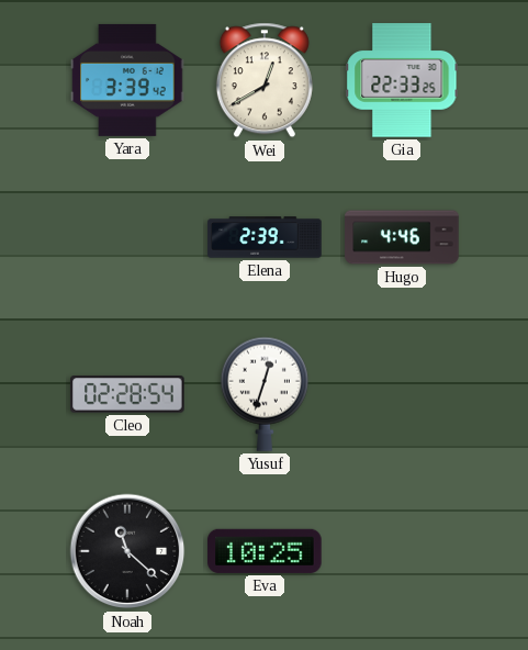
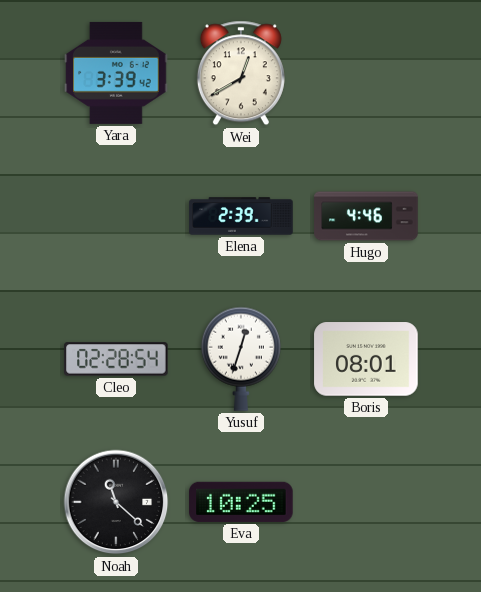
Gia: 22:33 -> none
Boris: none -> 08:01
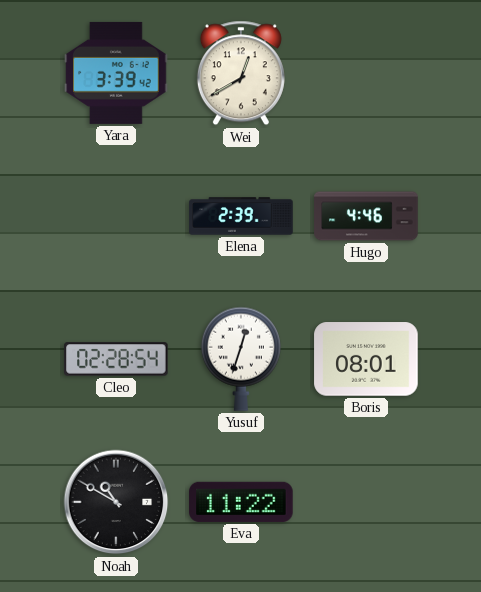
Noah: 11:22 -> 10:50
Eva: 10:25 -> 11:22
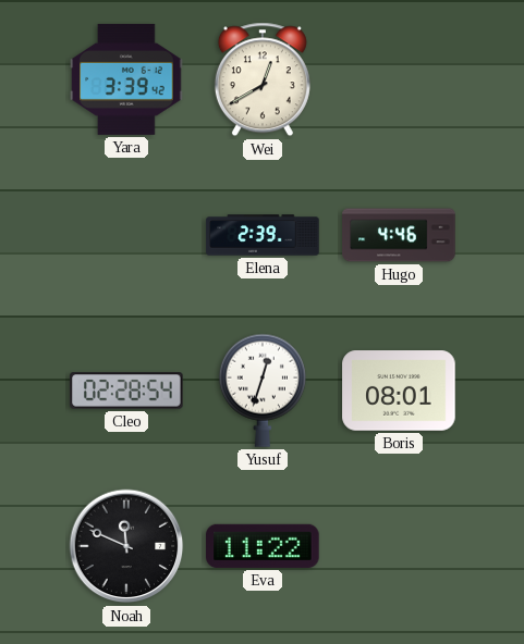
Noah: 10:50 -> 11:49
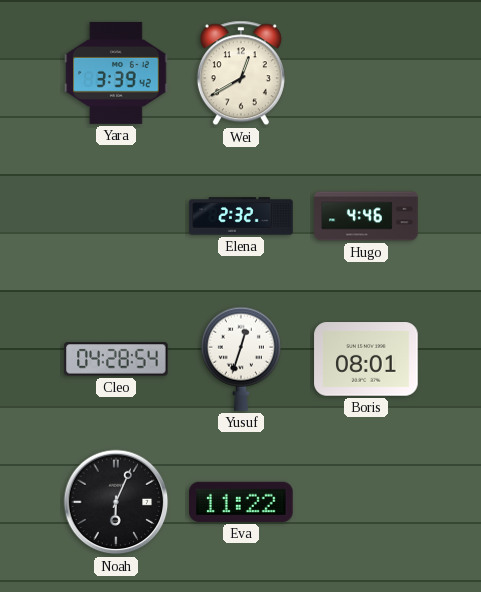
Elena: 2:39 -> 2:32
Cleo: 02:28 -> 04:28
Noah: 11:49 -> 6:04
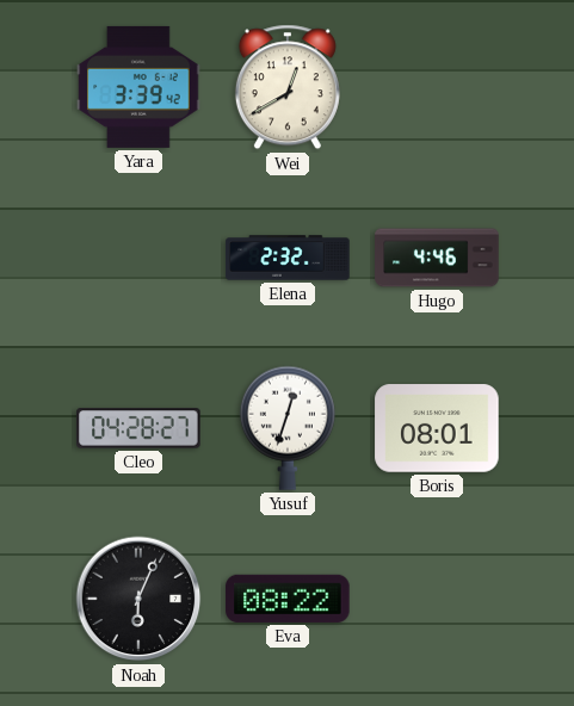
Cleo: 04:28:54 -> 04:28:27
Eva: 11:22 -> 08:22
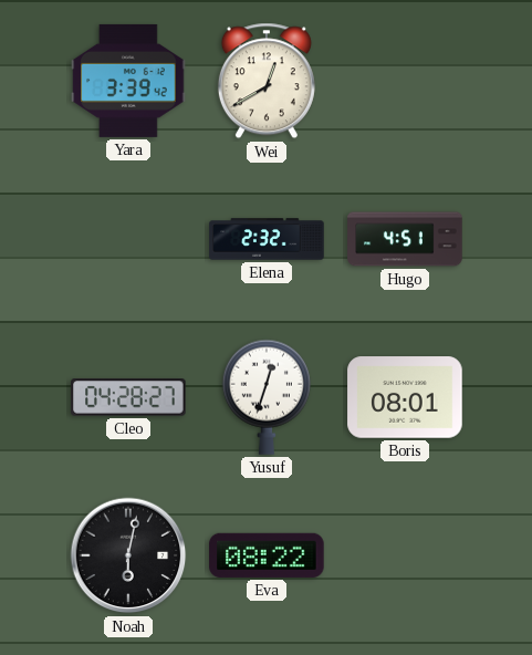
Hugo: 4:46 -> 4:51
Noah: 6:04 -> 6:02
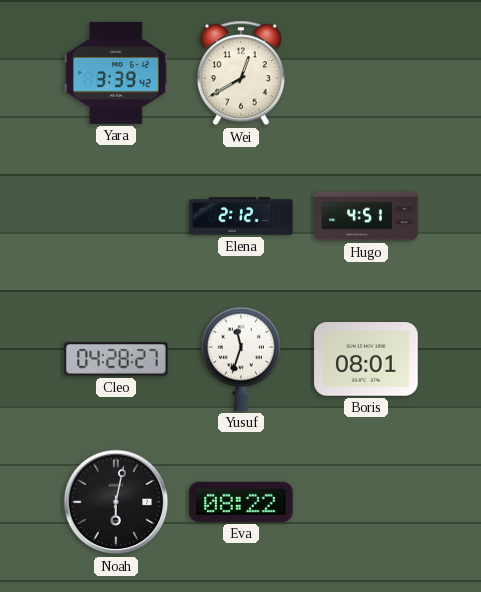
Elena: 2:32 -> 2:12
Yusuf: 12:33 -> 11:33
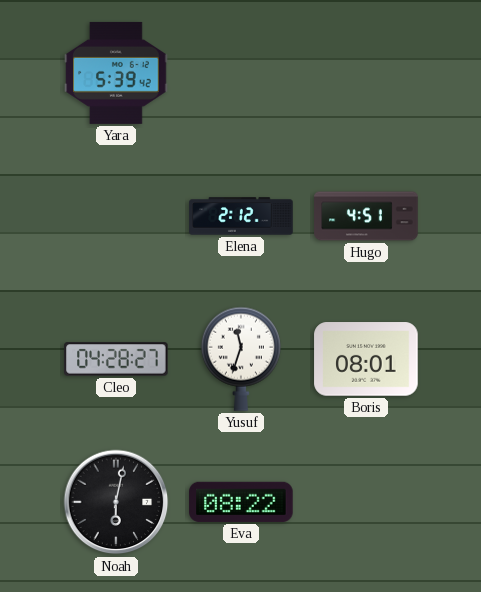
Yara: 3:39 -> 5:39
Wei: 12:40 -> none
